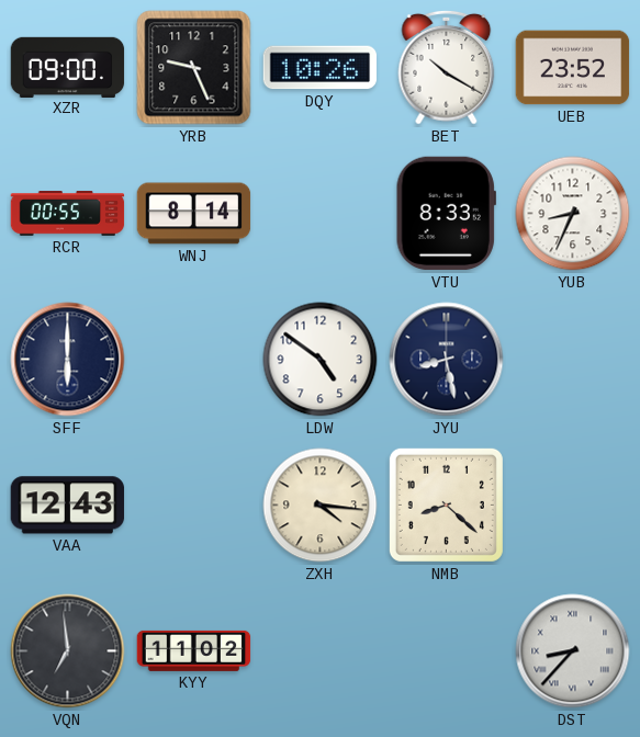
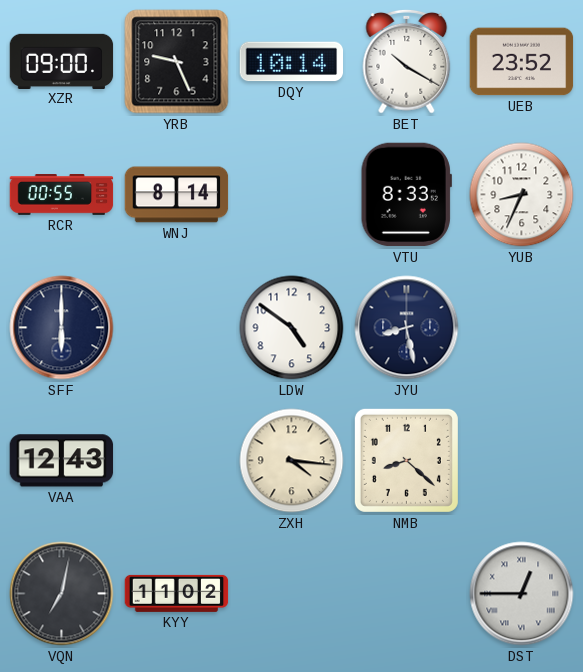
DQY: 10:26 -> 10:14
VQN: 6:59 -> 7:02
DST: 8:37 -> 12:45
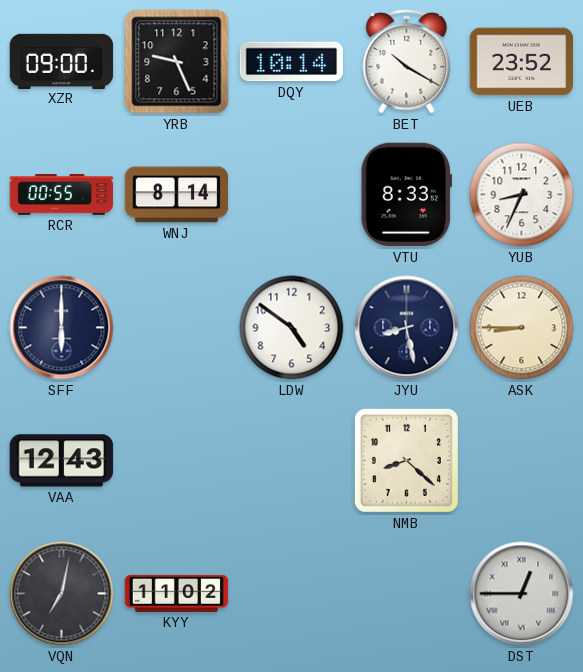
ASK: none -> 8:45
ZXH: 4:16 -> none
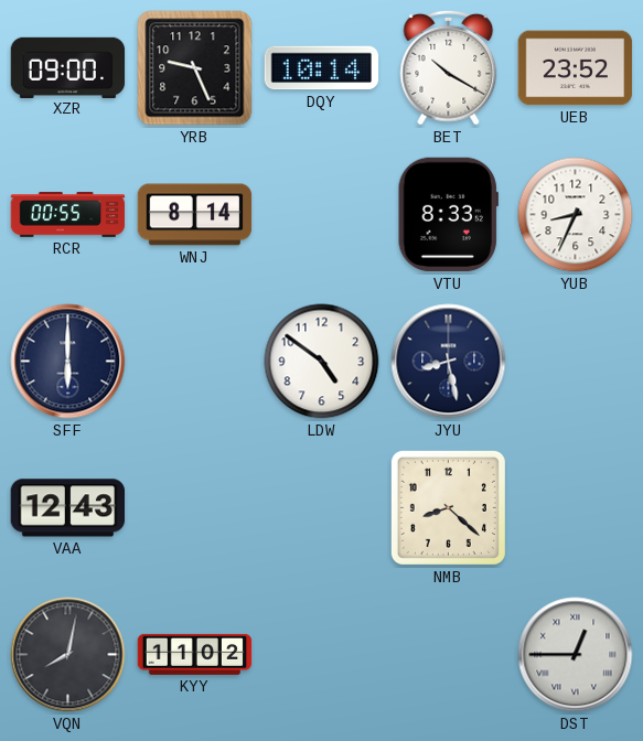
ASK: 8:45 -> none
VQN: 7:02 -> 8:02
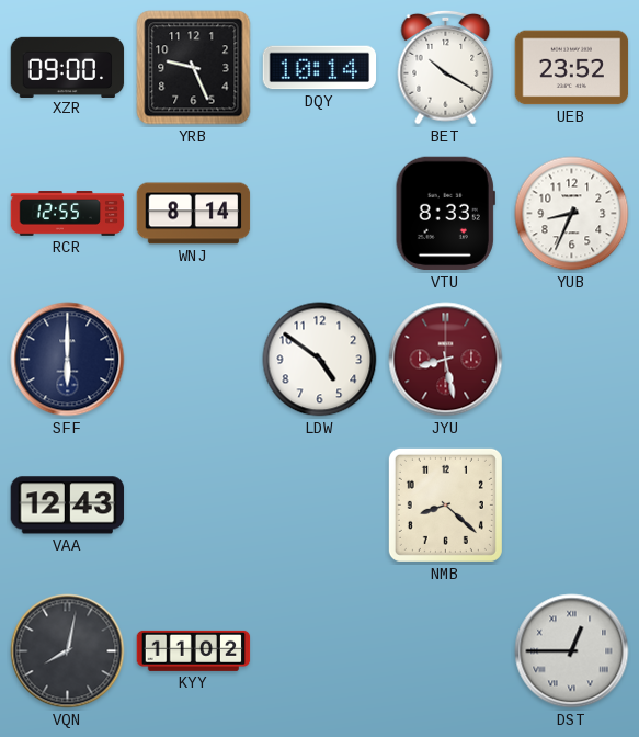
RCR: 00:55 -> 12:55
JYU dial: navy -> burgundy
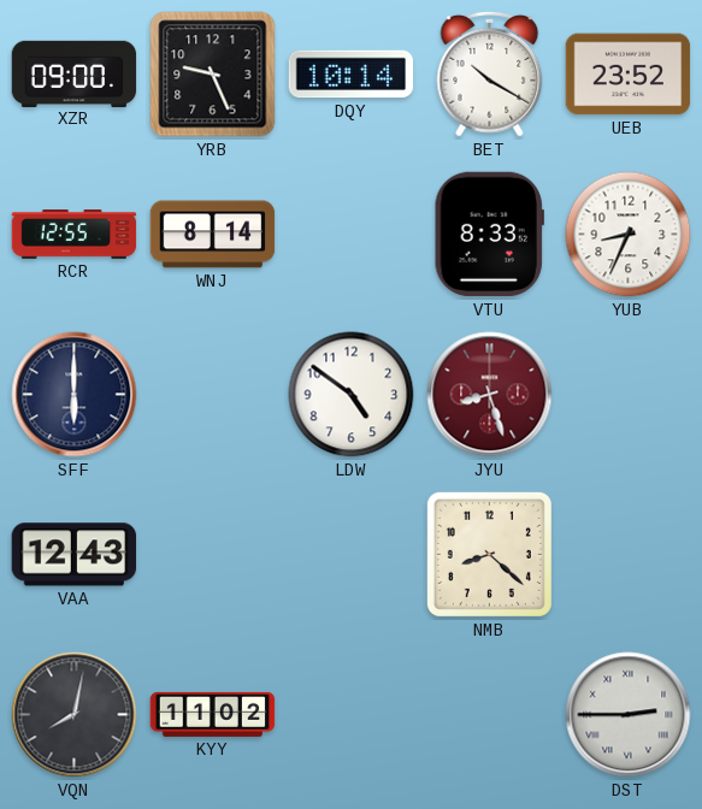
JYU: 8:28 -> 8:27
DST: 12:45 -> 2:45
